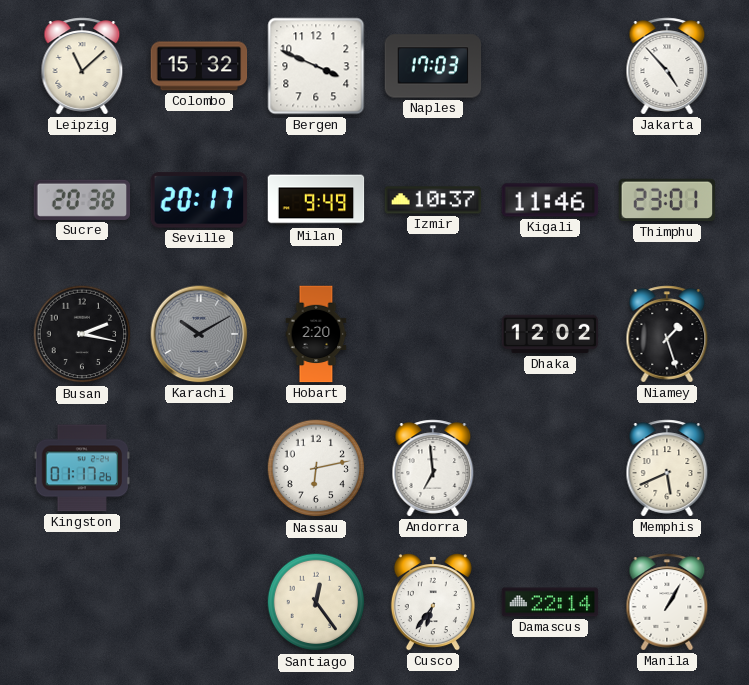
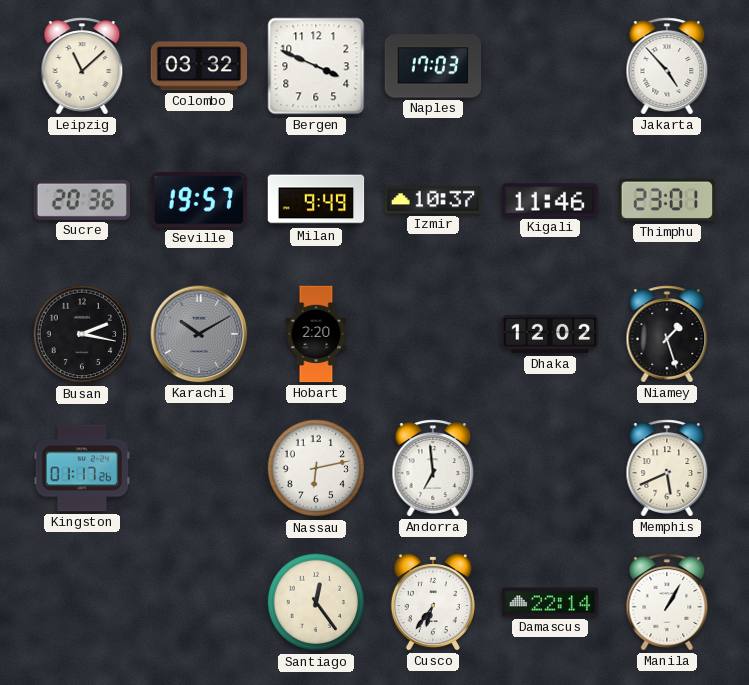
Colombo: 15:32 -> 03:32
Sucre: 20:38 -> 20:36
Seville: 20:17 -> 19:57
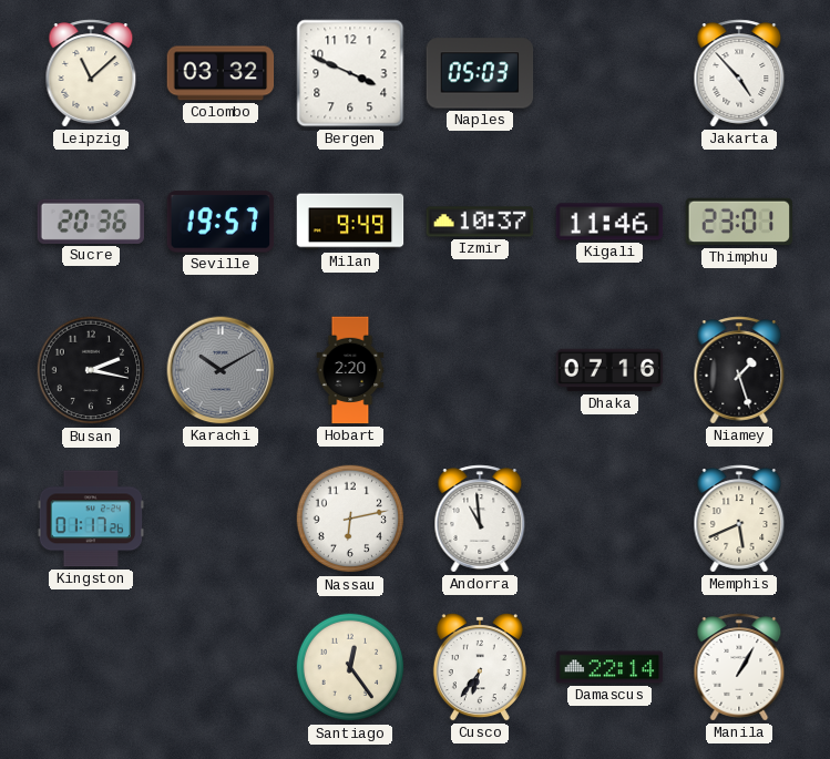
Naples: 17:03 -> 05:03
Dhaka: 12:02 -> 07:16
Andorra: 6:59 -> 10:59
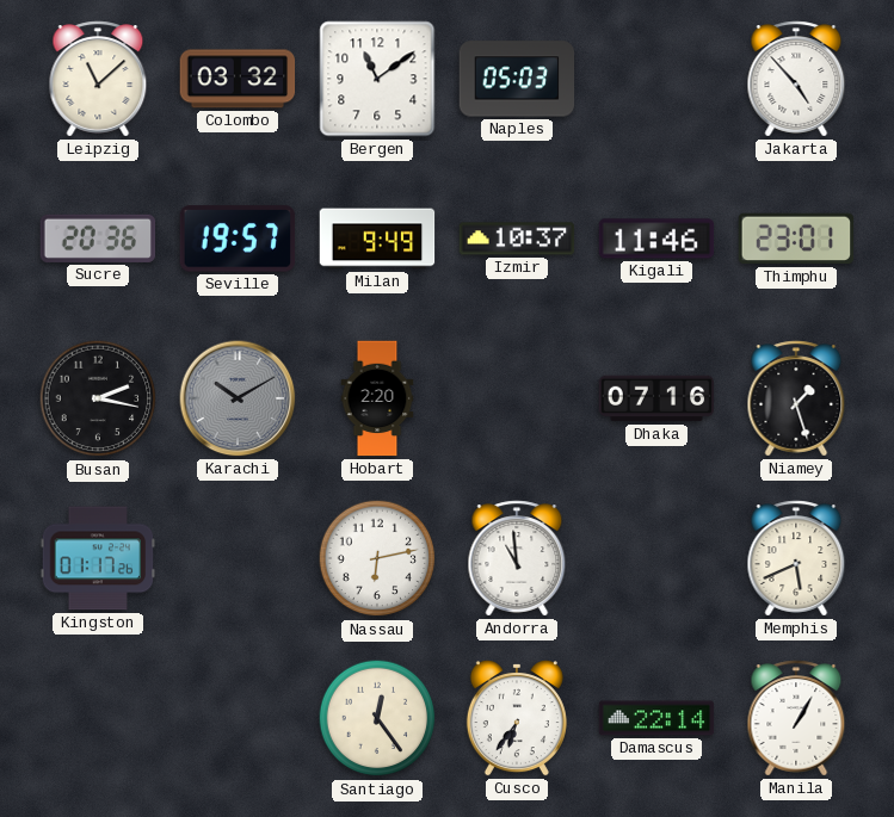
Bergen: 3:49 -> 11:09
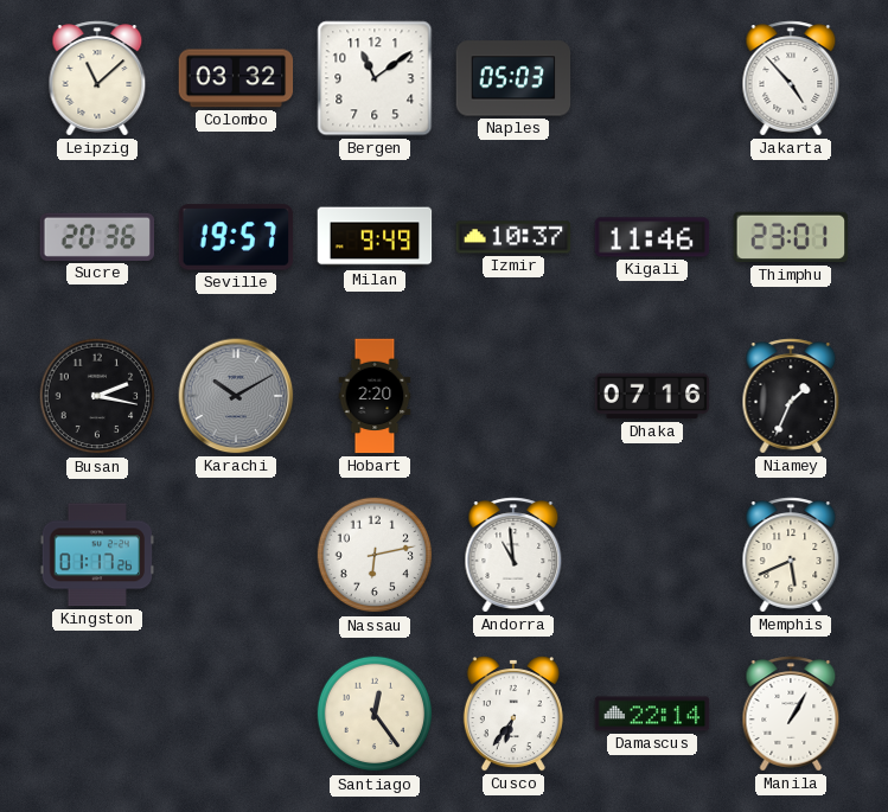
Niamey: 1:27 -> 1:34
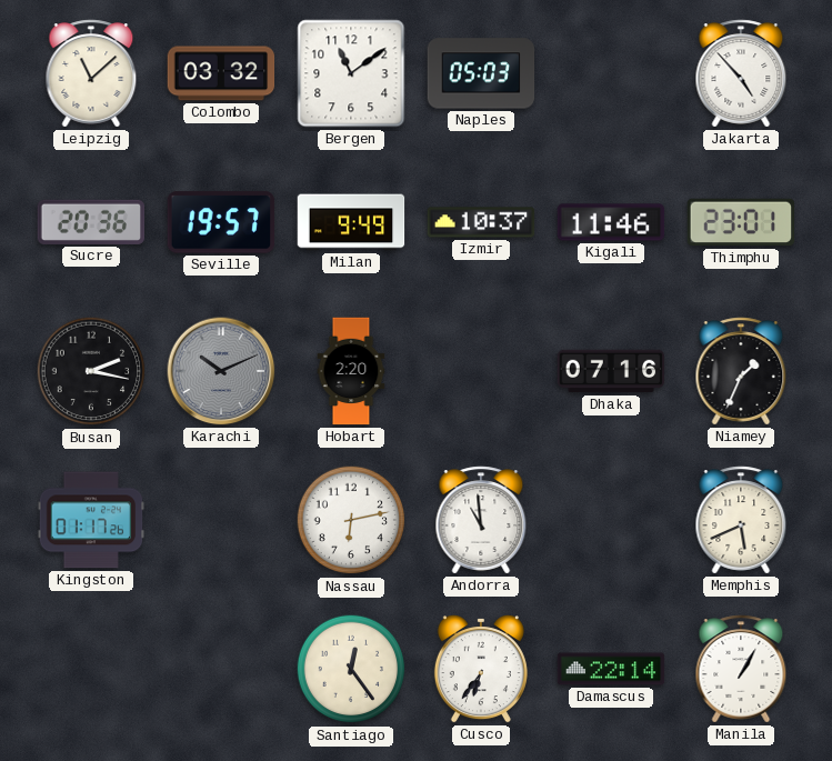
Karachi: 10:10 -> 10:11
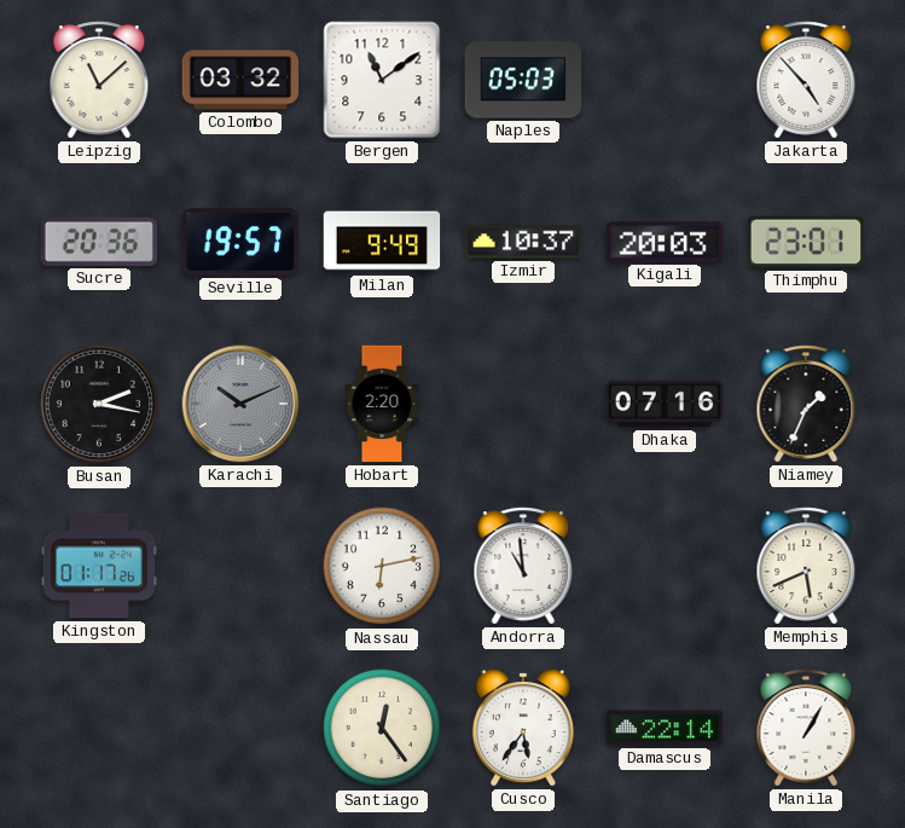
Kigali: 11:46 -> 20:03
Cusco: 6:36 -> 5:36
